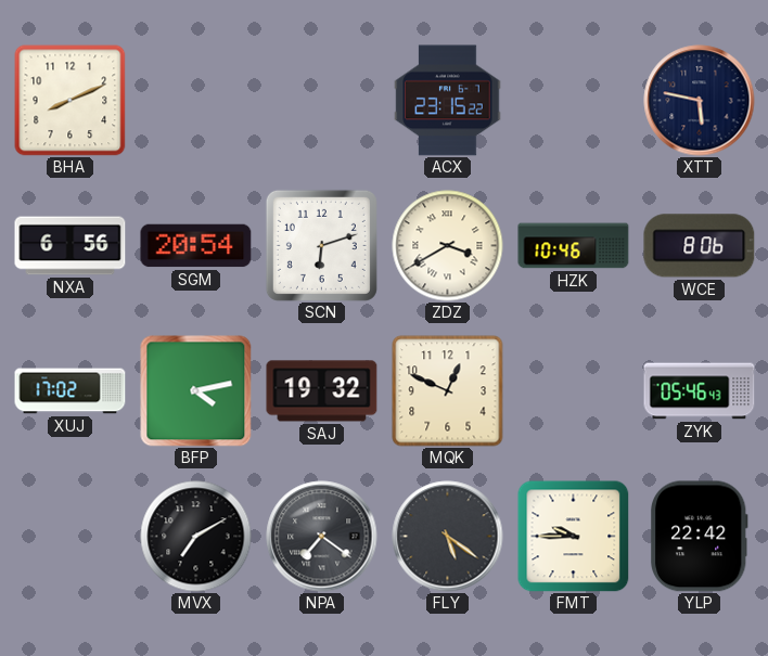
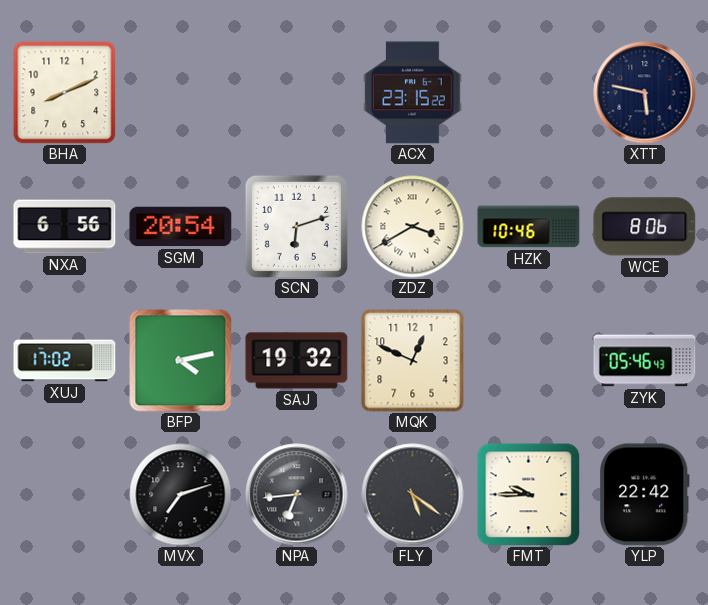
MVX: 7:10 -> 7:12
NPA: 7:21 -> 6:44
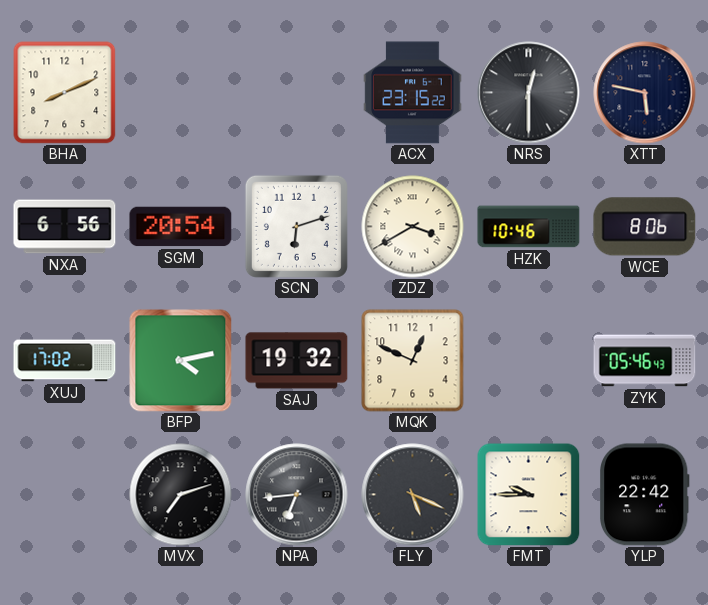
NRS: none -> 12:30
FLY: 5:21 -> 5:19
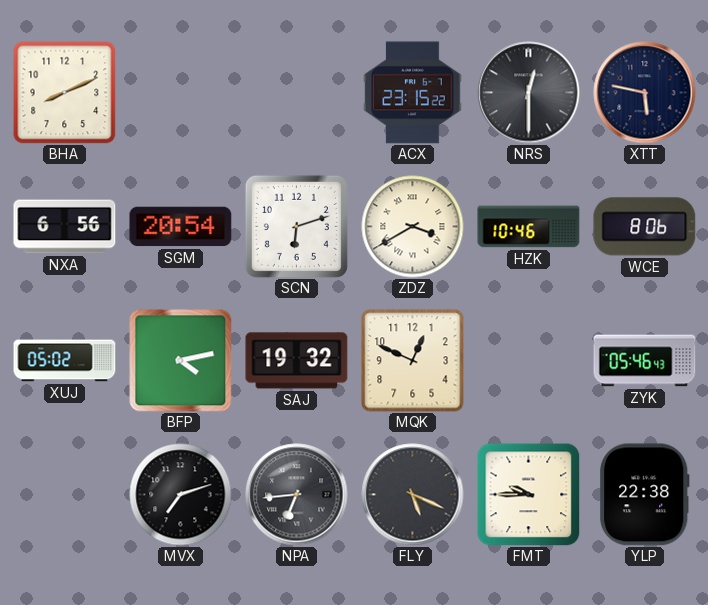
XUJ: 17:02 -> 05:02
YLP: 22:42 -> 22:38
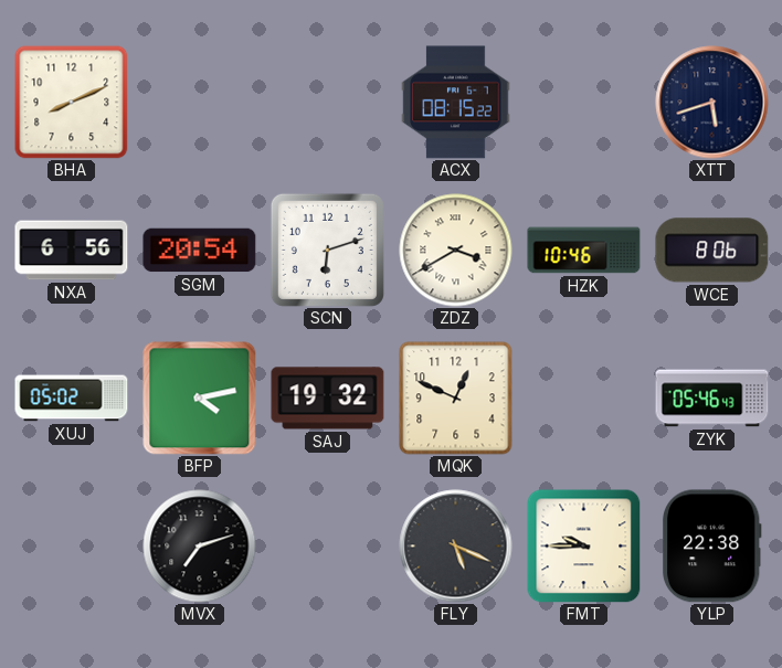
ACX: 23:15 -> 08:15
NRS: 12:30 -> none
XTT: 5:47 -> 5:42
NPA: 6:44 -> none
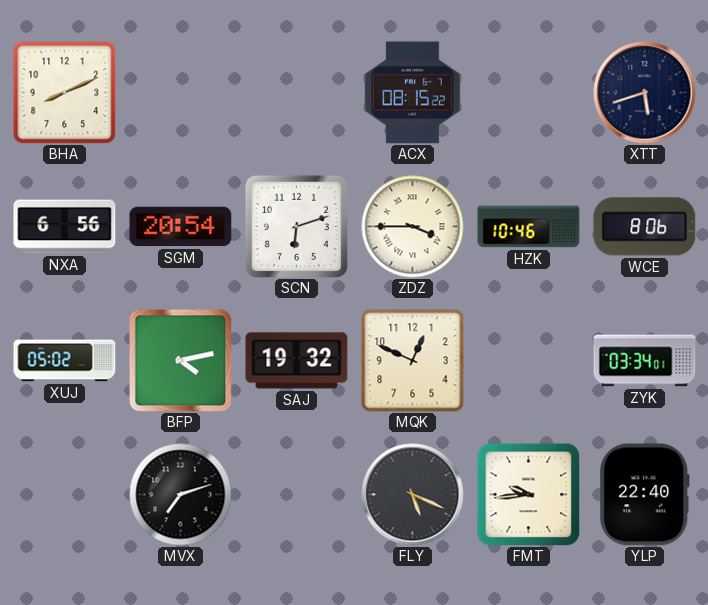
ZDZ: 3:40 -> 3:45
ZYK: 05:46 -> 03:34
FMT: 9:45 -> 9:44
YLP: 22:38 -> 22:40
